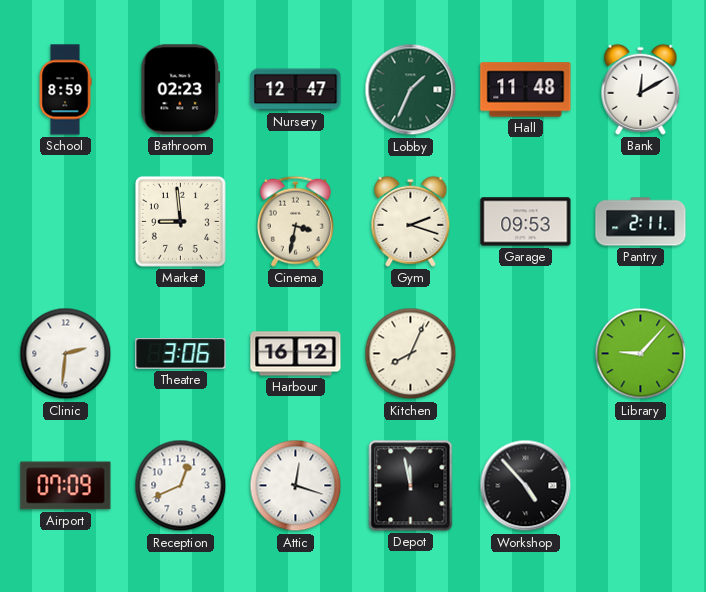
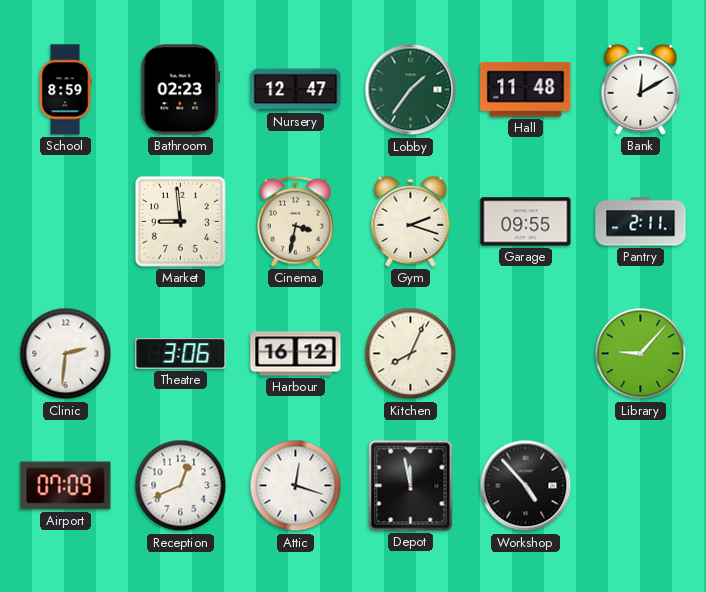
Lobby: 1:34 -> 1:36
Garage: 09:53 -> 09:55
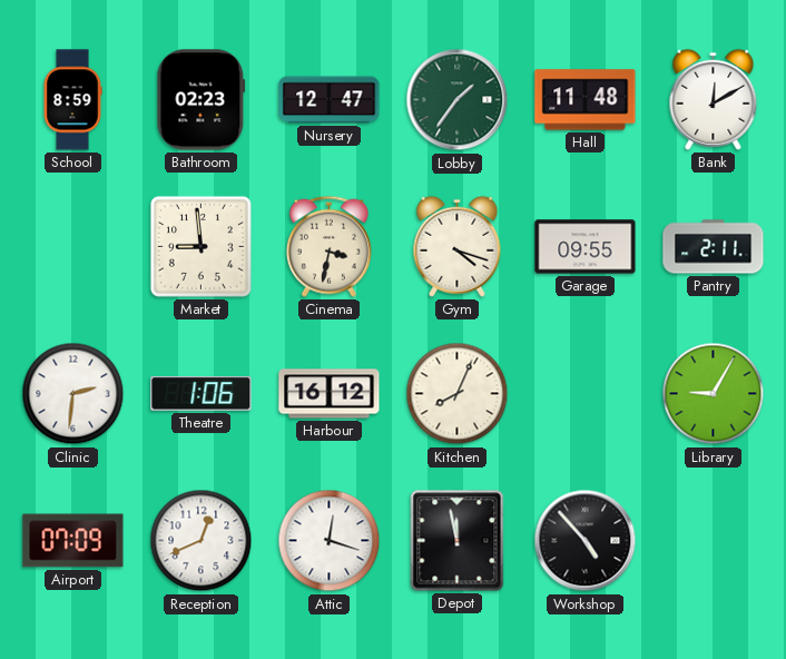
Gym: 2:18 -> 4:18
Theatre: 3:06 -> 1:06
Library: 9:07 -> 9:05
